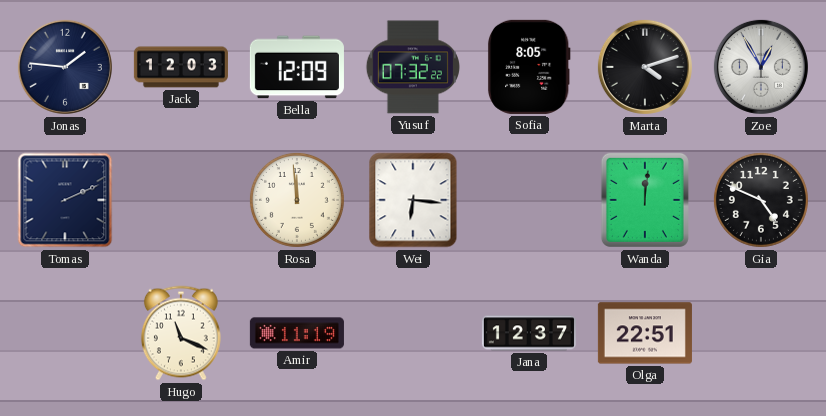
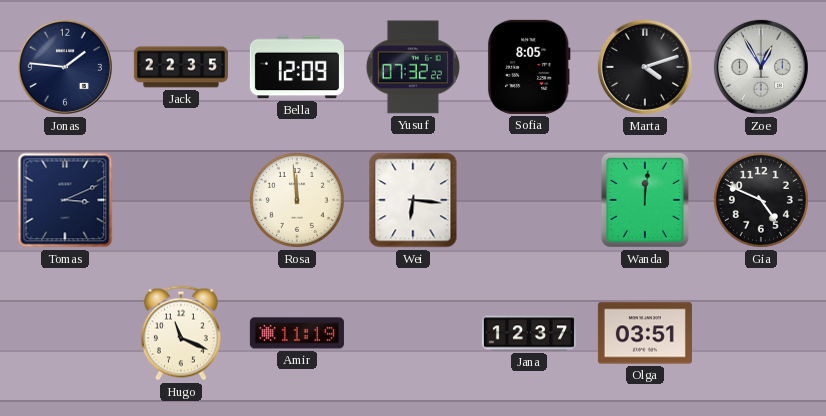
Jack: 12:03 -> 22:35
Tomas: 2:11 -> 3:11
Olga: 22:51 -> 03:51
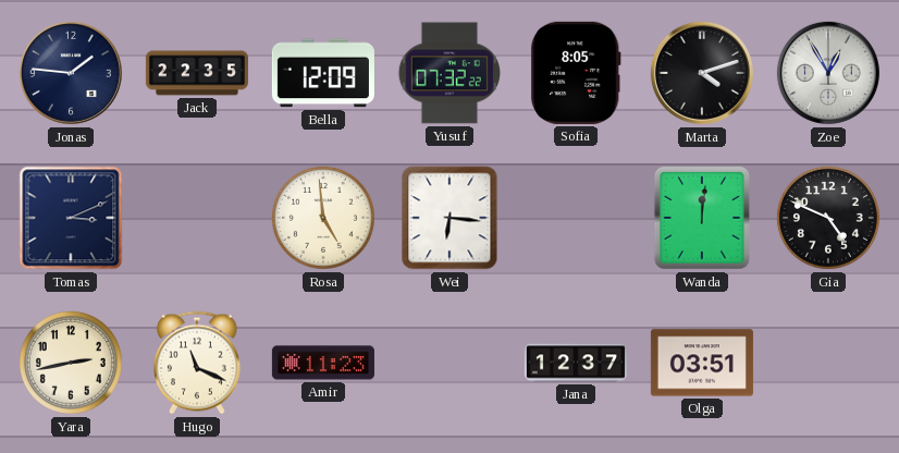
Rosa: 11:59 -> 4:59
Yara: none -> 2:43
Amir: 11:19 -> 11:23
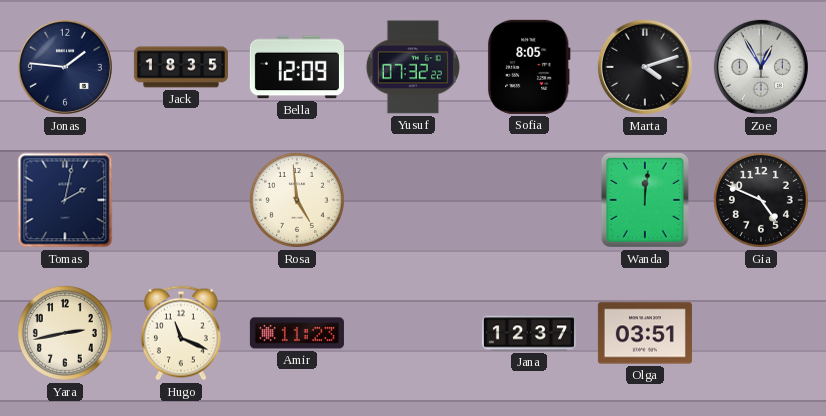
Jack: 22:35 -> 18:35
Tomas: 3:11 -> 2:02
Wei: 6:16 -> none
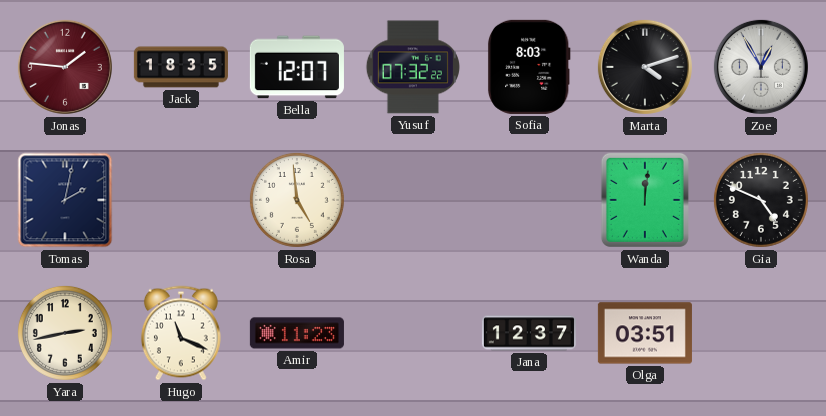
Jonas dial: navy -> burgundy
Bella: 12:09 -> 12:07
Sofia: 8:05 -> 8:03
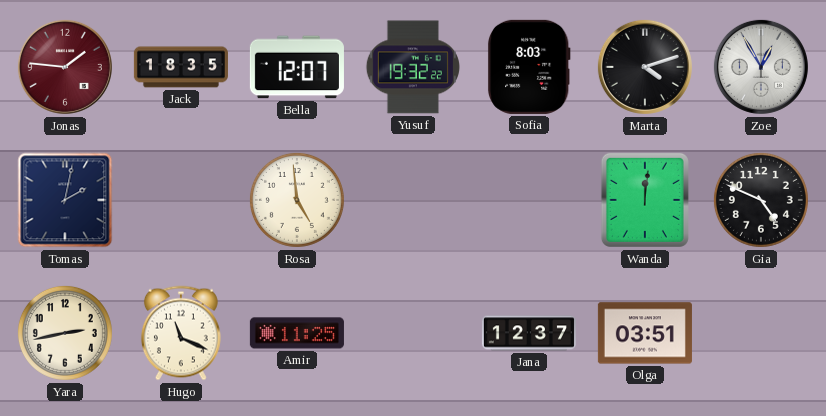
Yusuf: 07:32 -> 19:32
Amir: 11:23 -> 11:25
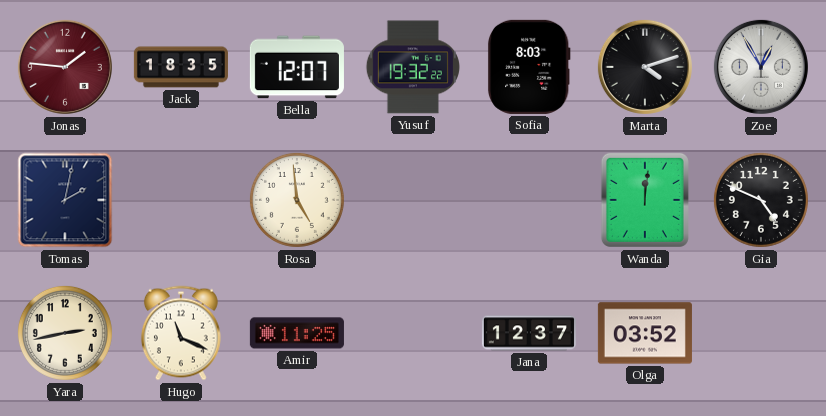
Olga: 03:51 -> 03:52
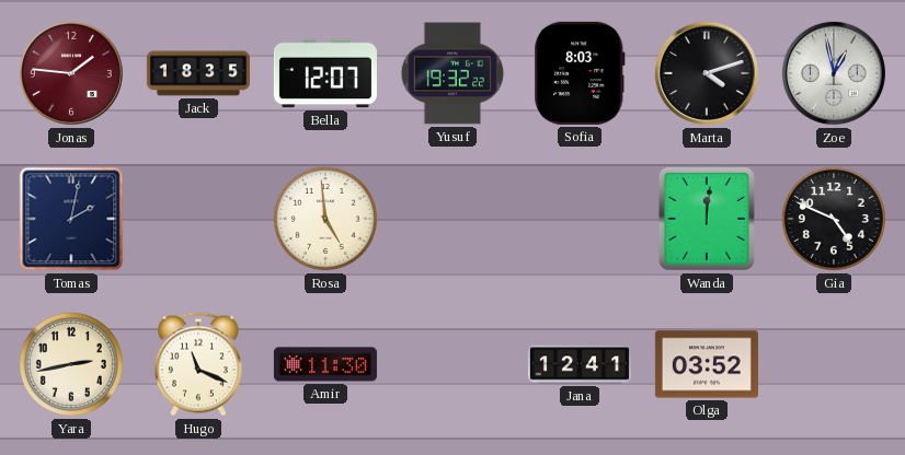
Zoe: 12:55 -> 12:58
Amir: 11:25 -> 11:30
Jana: 12:37 -> 12:41
